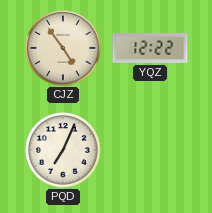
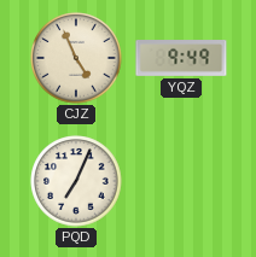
CJZ: 4:54 -> 4:56
YQZ: 12:22 -> 9:49
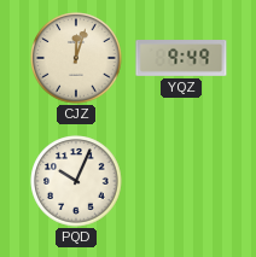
CJZ: 4:56 -> 12:03
PQD: 7:04 -> 10:04
